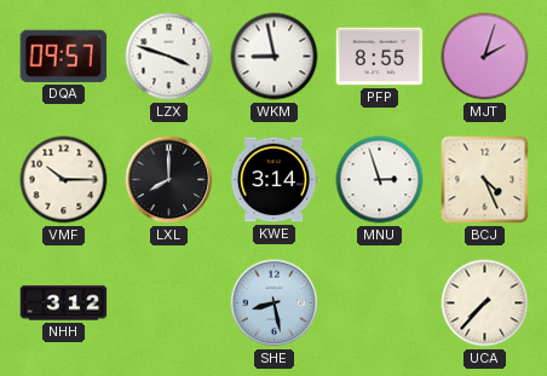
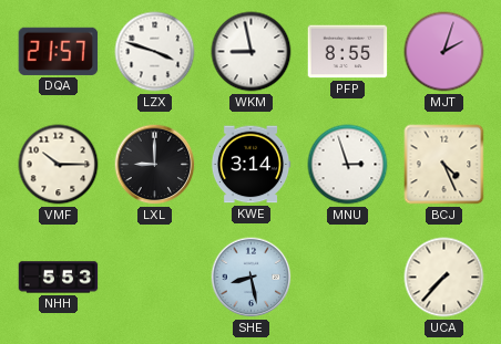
DQA: 09:57 -> 21:57
LXL: 8:00 -> 9:00
NHH: 3:12 -> 5:53
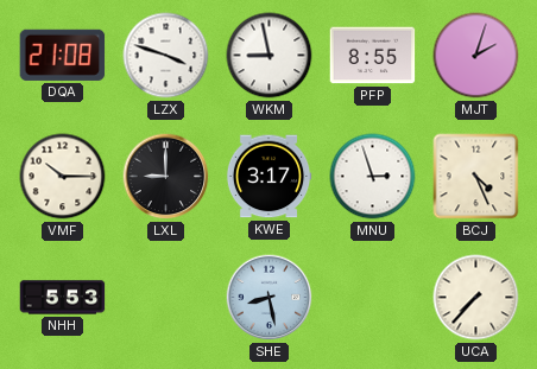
DQA: 21:57 -> 21:08
KWE: 3:14 -> 3:17
